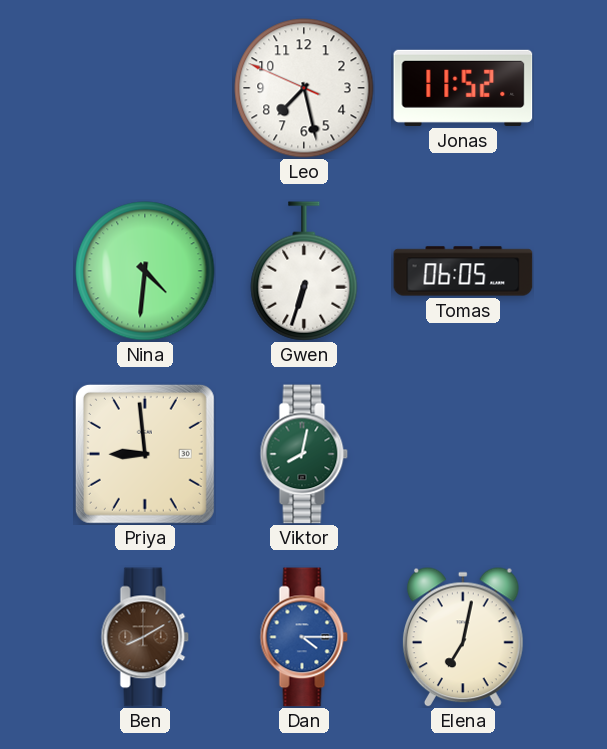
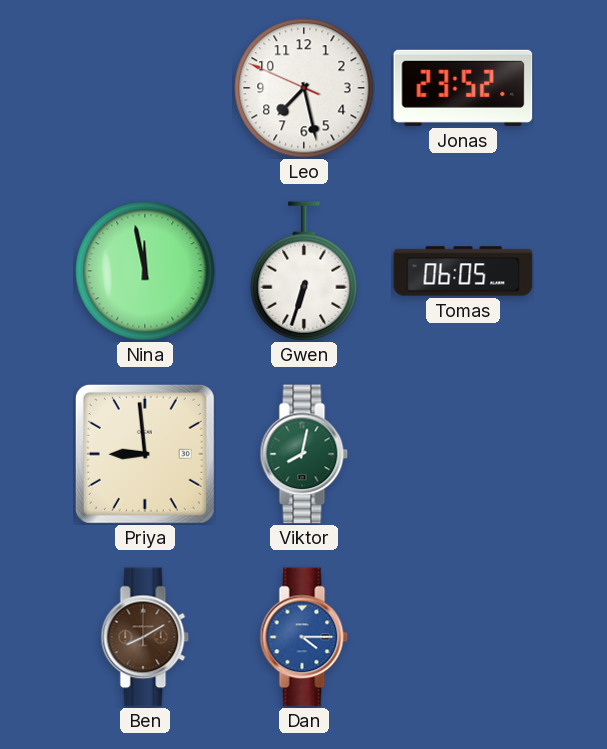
Jonas: 11:52 -> 23:52
Nina: 4:31 -> 11:58
Elena: 7:02 -> none
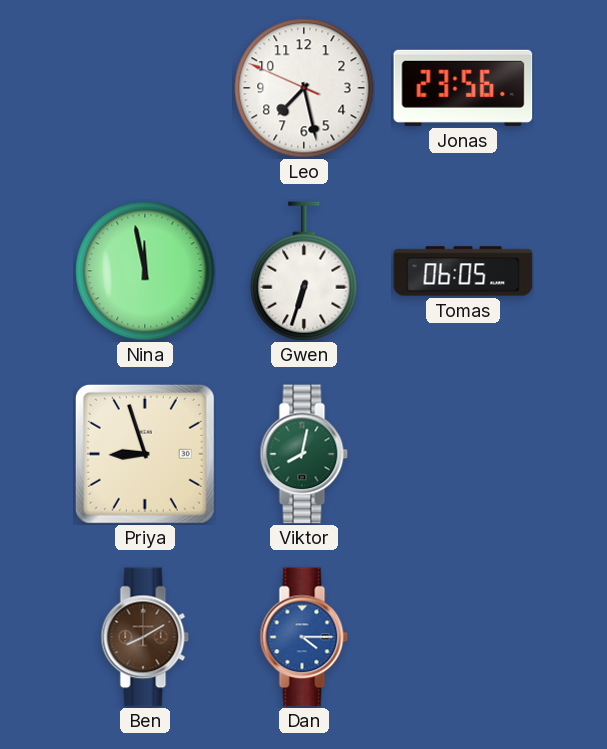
Jonas: 23:52 -> 23:56
Priya: 8:59 -> 8:57
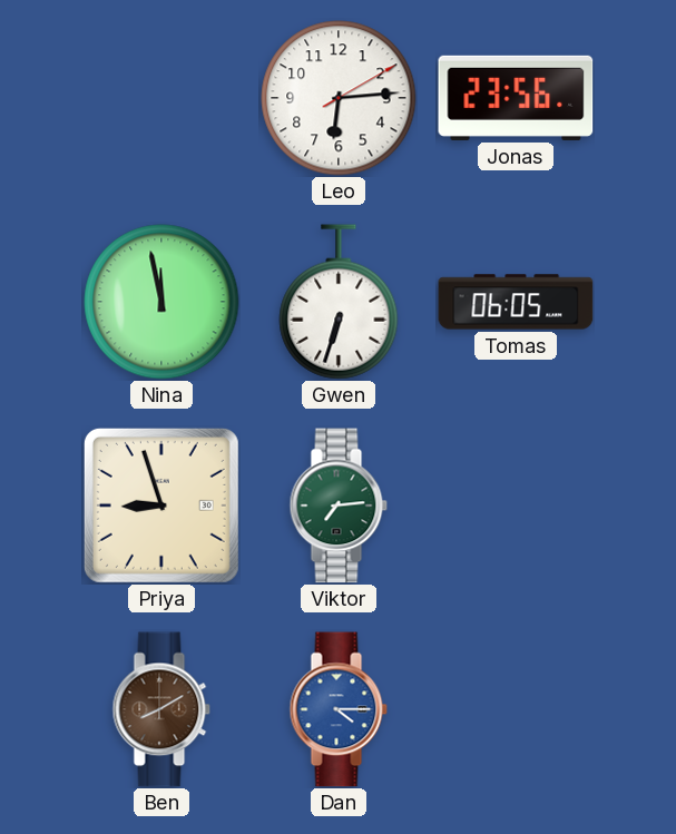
Leo: 7:27 -> 6:14
Viktor: 8:02 -> 7:14
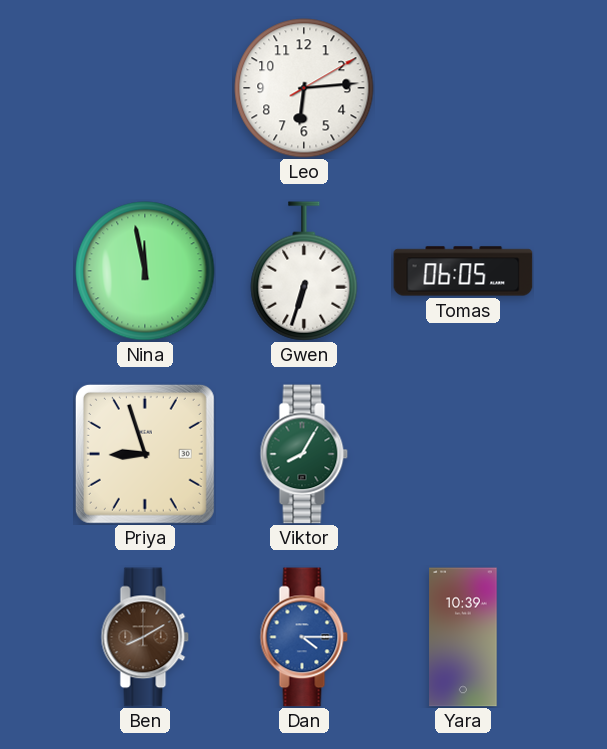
Jonas: 23:56 -> none
Viktor: 7:14 -> 8:05
Yara: none -> 10:39
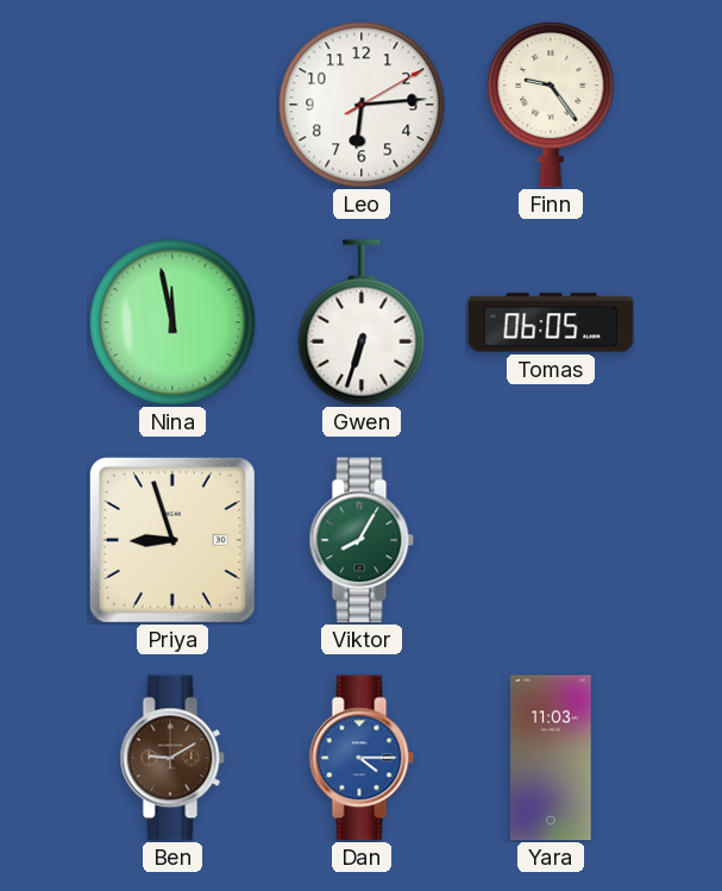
Finn: none -> 9:24
Ben: 8:10 -> 9:10
Yara: 10:39 -> 11:03
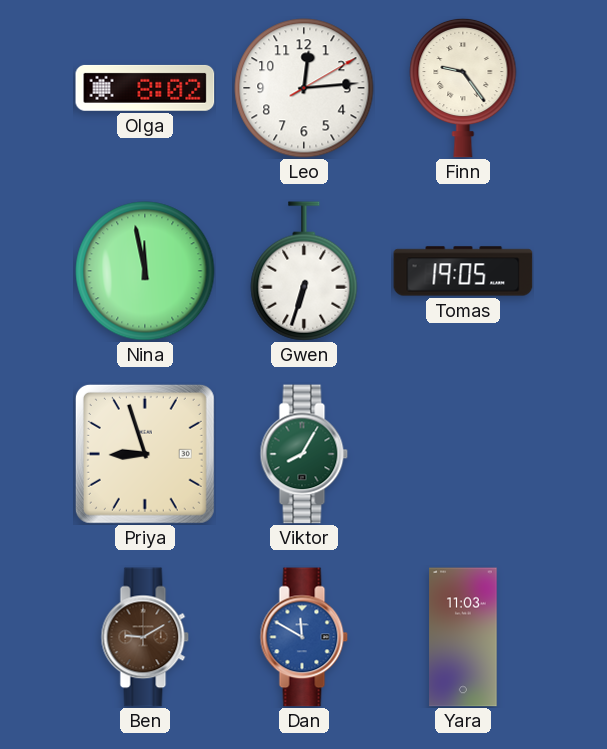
Olga: none -> 8:02
Leo: 6:14 -> 12:14
Tomas: 06:05 -> 19:05
Dan: 4:15 -> 11:50
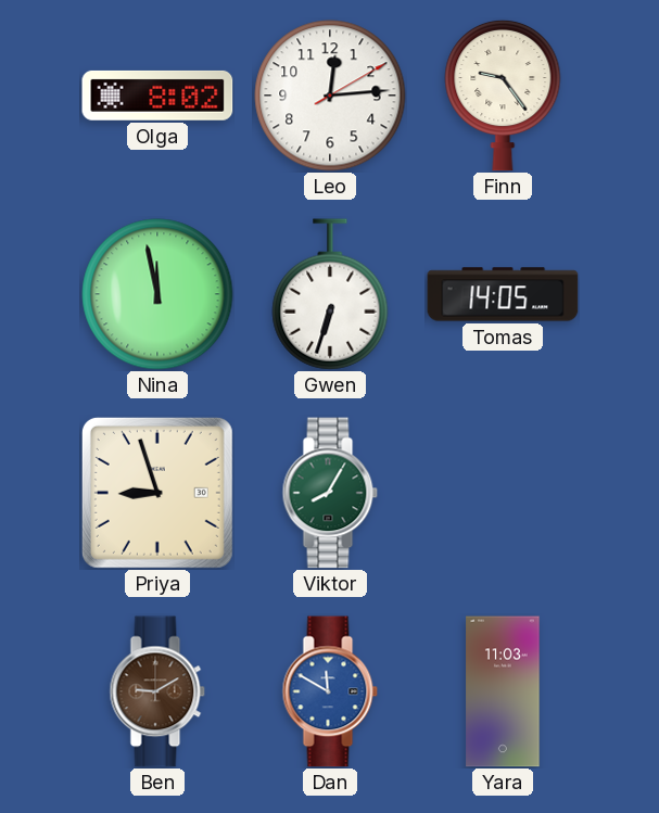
Tomas: 19:05 -> 14:05
